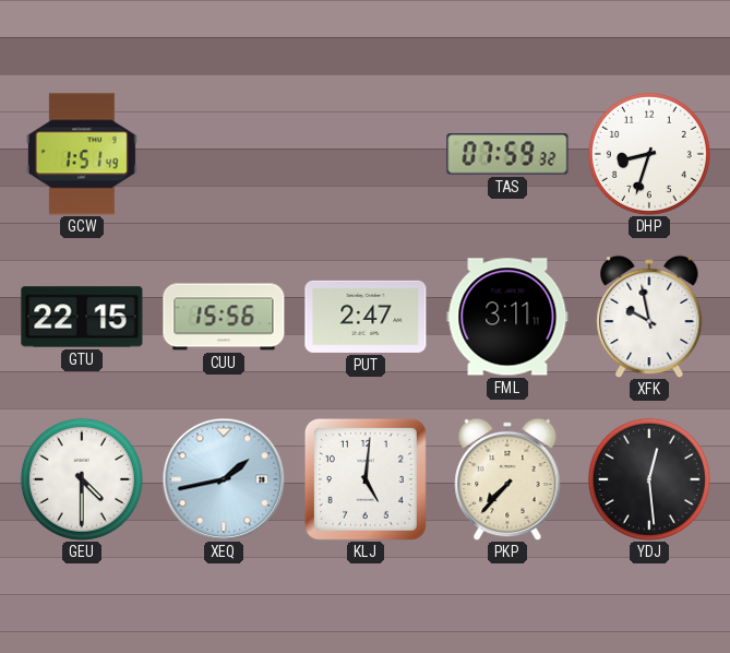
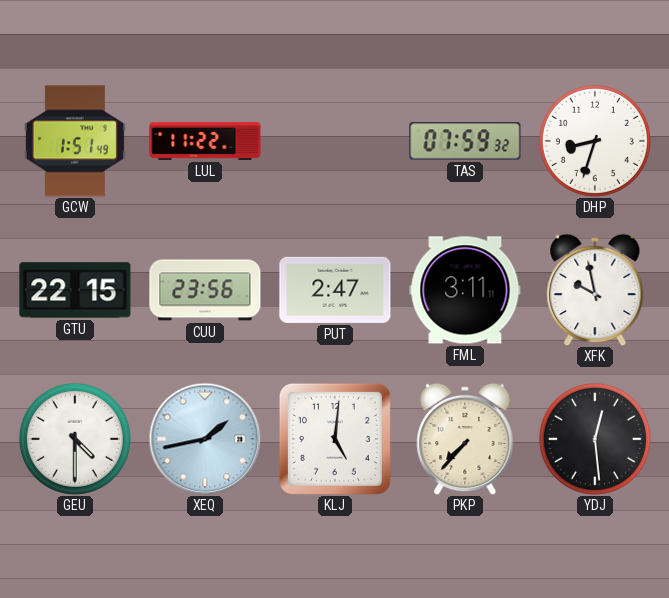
LUL: none -> 11:22
CUU: 15:56 -> 23:56
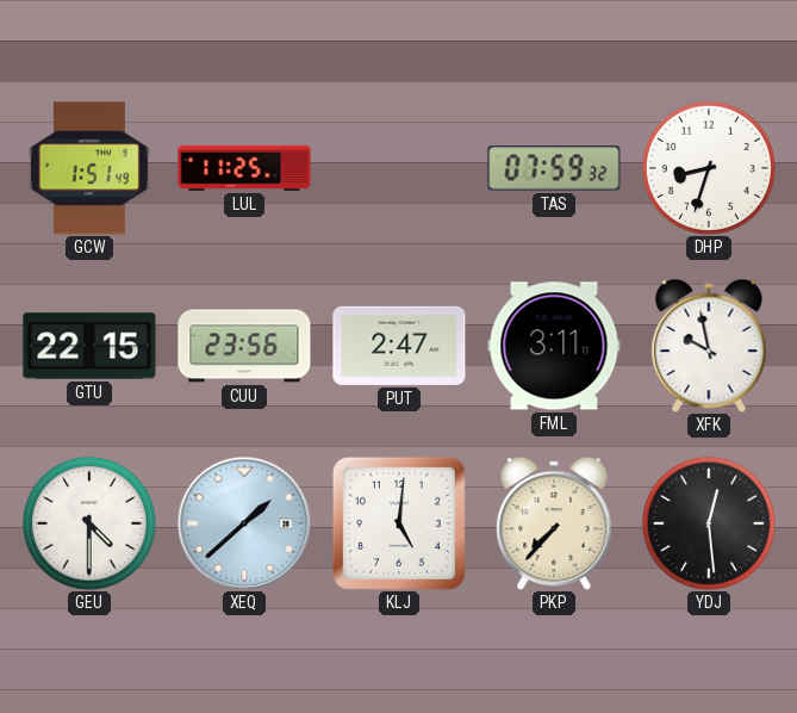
LUL: 11:22 -> 11:25
XEQ: 1:43 -> 1:38
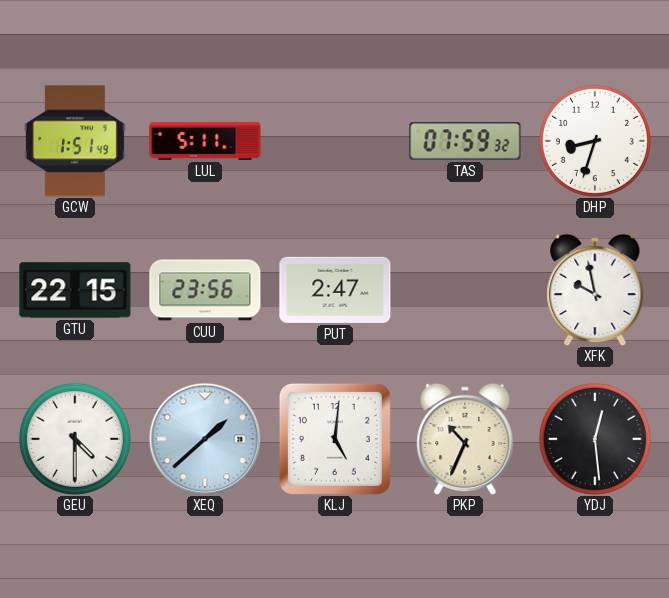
LUL: 11:25 -> 5:11
FML: 3:11 -> none
PKP: 7:37 -> 10:34
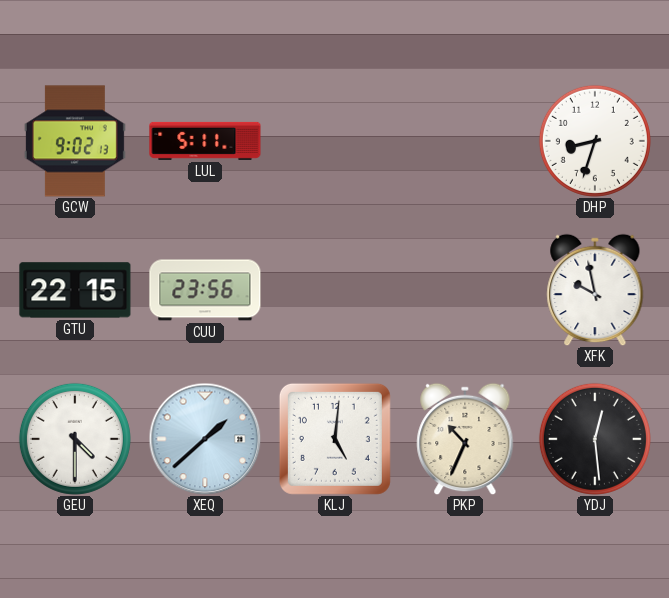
GCW: 1:51 -> 9:02
TAS: 07:59 -> none
PUT: 2:47 -> none
